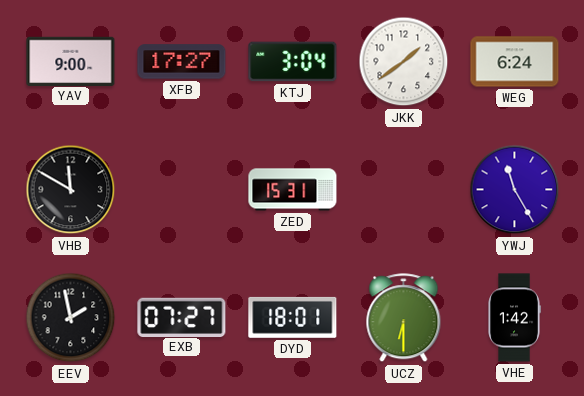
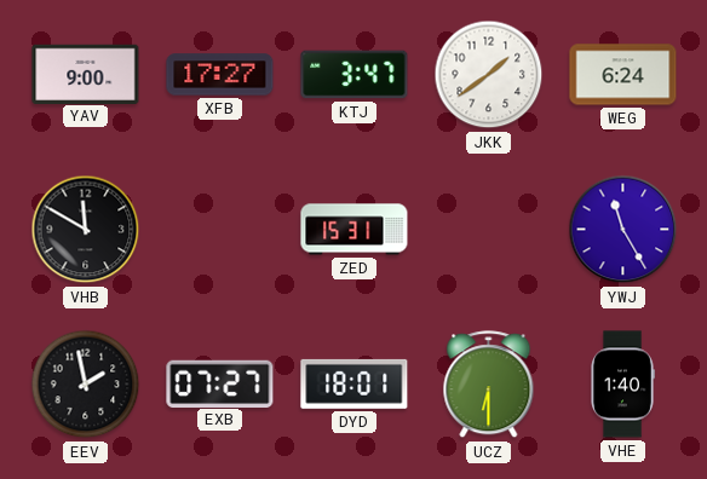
KTJ: 3:04 -> 3:47
VHE: 1:42 -> 1:40
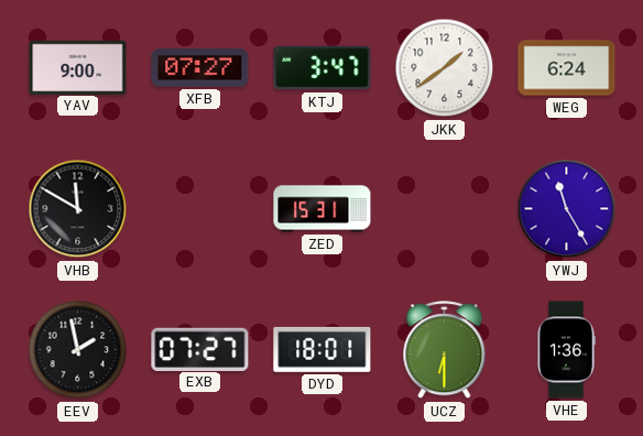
XFB: 17:27 -> 07:27
VHE: 1:40 -> 1:36
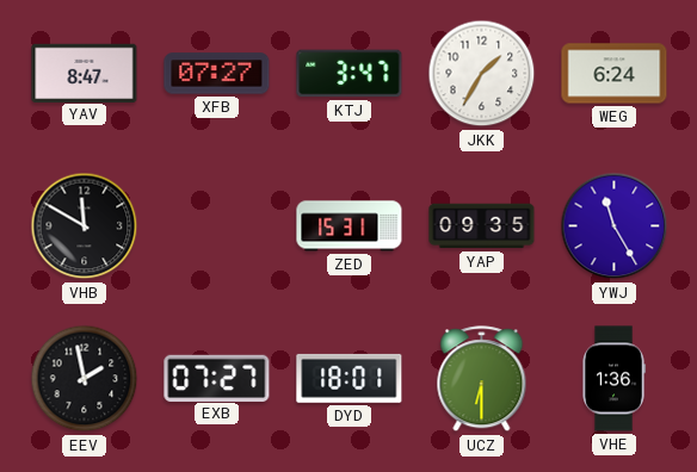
YAV: 9:00 -> 8:47
JKK: 1:39 -> 1:35
YAP: none -> 09:35
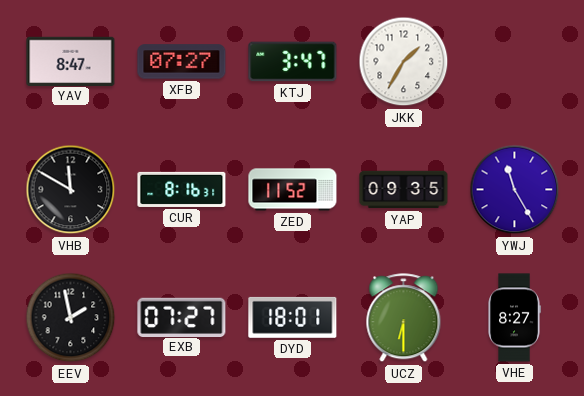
WEG: 6:24 -> none
CUR: none -> 8:16
ZED: 15:31 -> 11:52
VHE: 1:36 -> 8:27
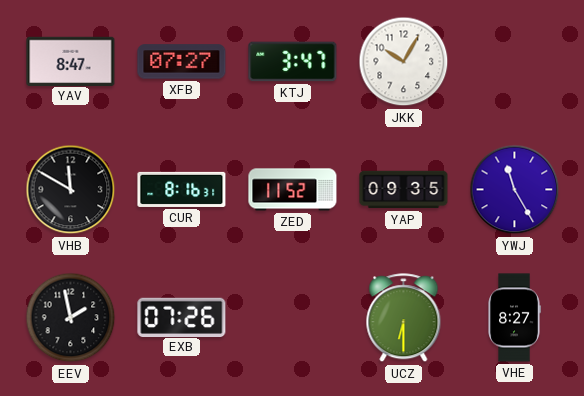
JKK: 1:35 -> 10:05
EXB: 07:27 -> 07:26
DYD: 18:01 -> none
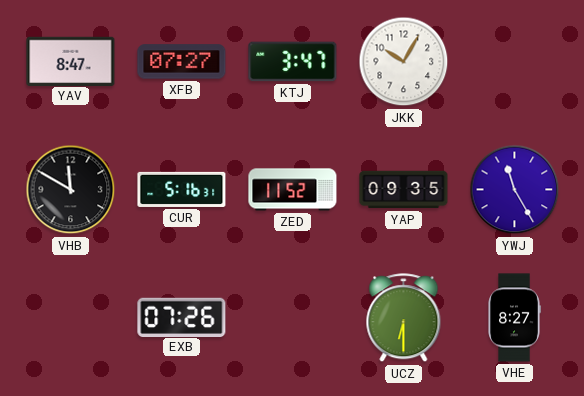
CUR: 8:16 -> 5:16
EEV: 1:58 -> none
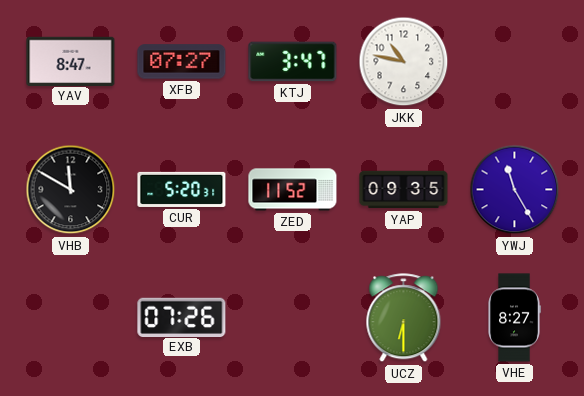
JKK: 10:05 -> 10:47
CUR: 5:16 -> 5:20
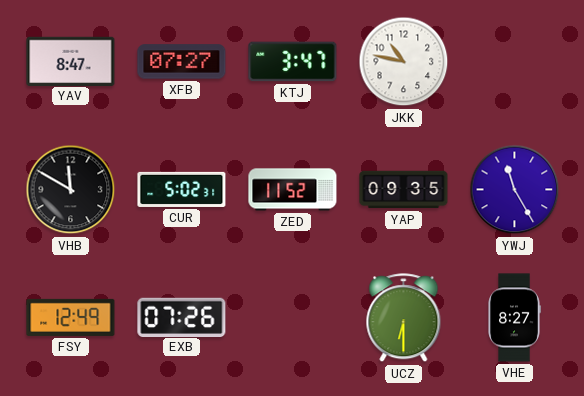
CUR: 5:20 -> 5:02
FSY: none -> 12:49
